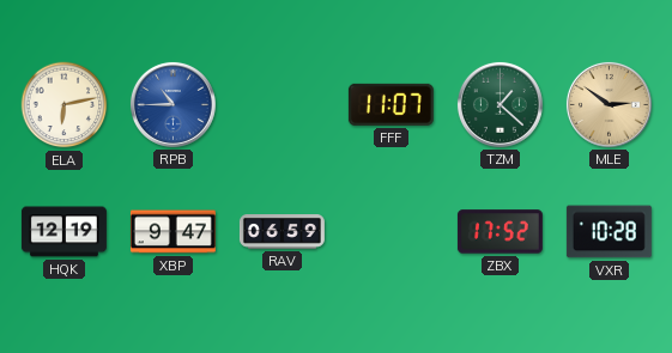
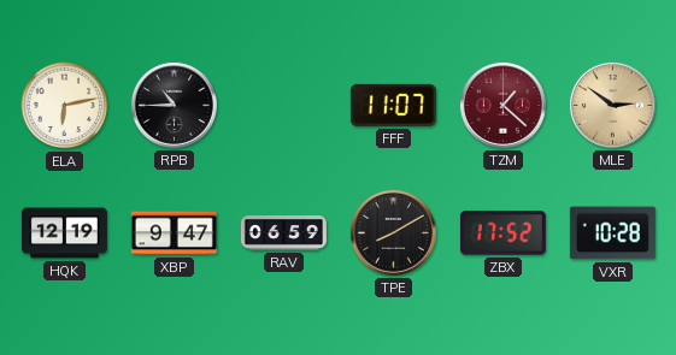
RPB dial: blue -> black
TZM dial: green -> burgundy
TPE: none -> 8:10
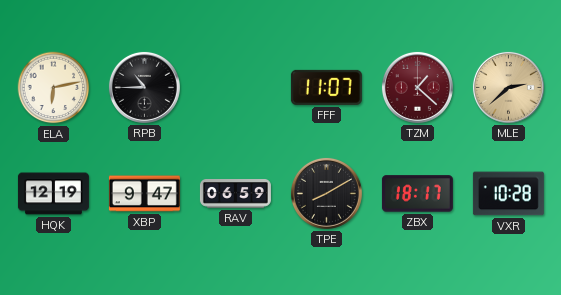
MLE: 2:51 -> 2:38
ZBX: 17:52 -> 18:17
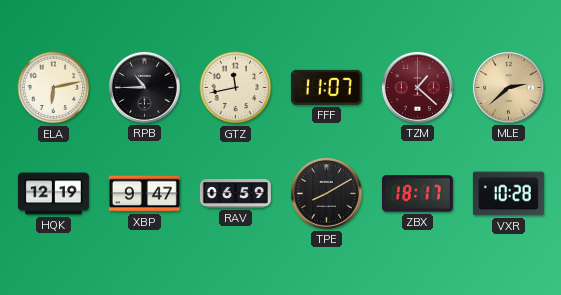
GTZ: none -> 11:43
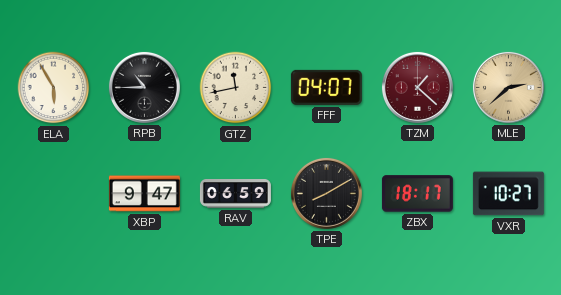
ELA: 6:13 -> 5:55
FFF: 11:07 -> 04:07
HQK: 12:19 -> none
VXR: 10:28 -> 10:27
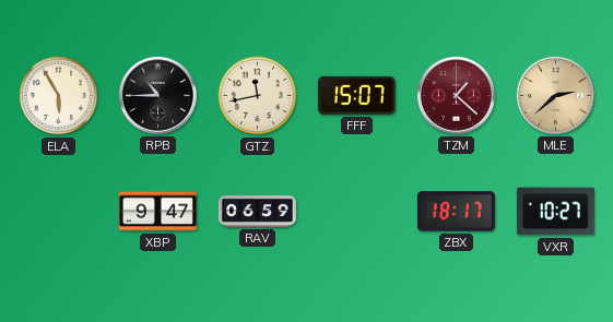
FFF: 04:07 -> 15:07
TPE: 8:10 -> none
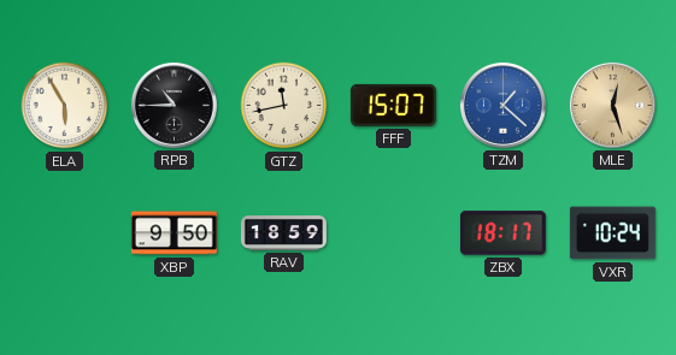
TZM dial: burgundy -> blue
MLE: 2:38 -> 12:27
XBP: 9:47 -> 9:50
RAV: 06:59 -> 18:59
VXR: 10:27 -> 10:24
